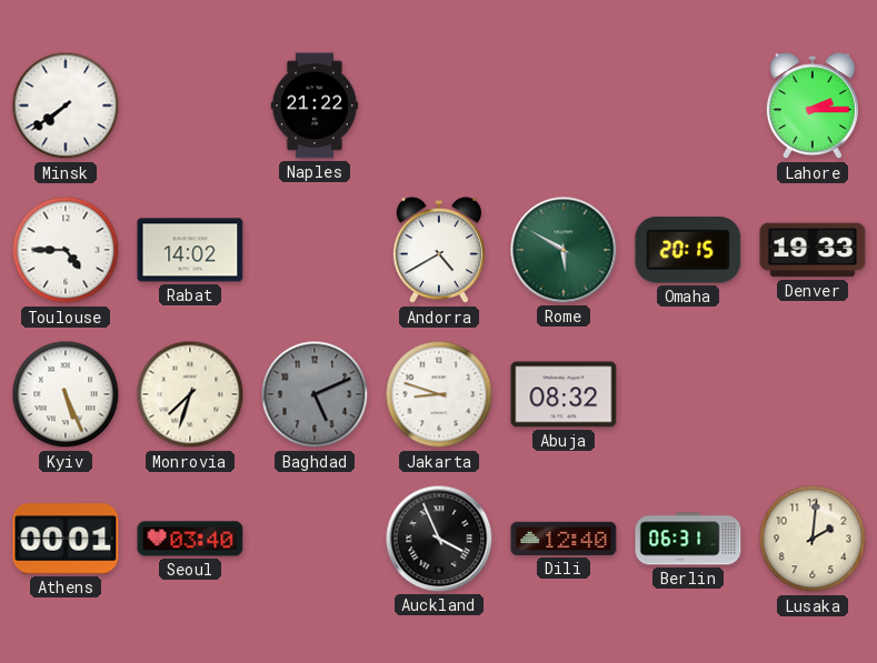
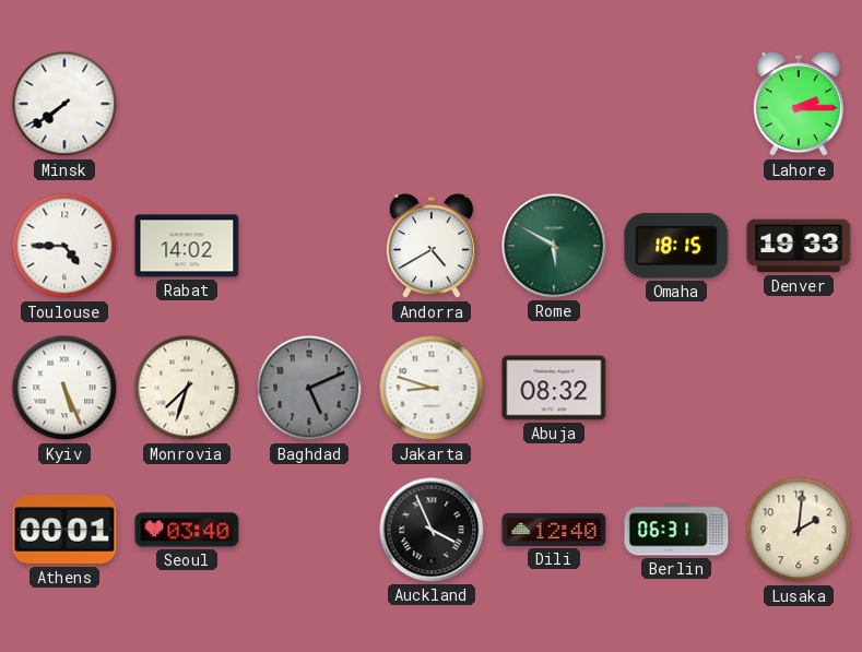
Naples: 21:22 -> none
Omaha: 20:15 -> 18:15
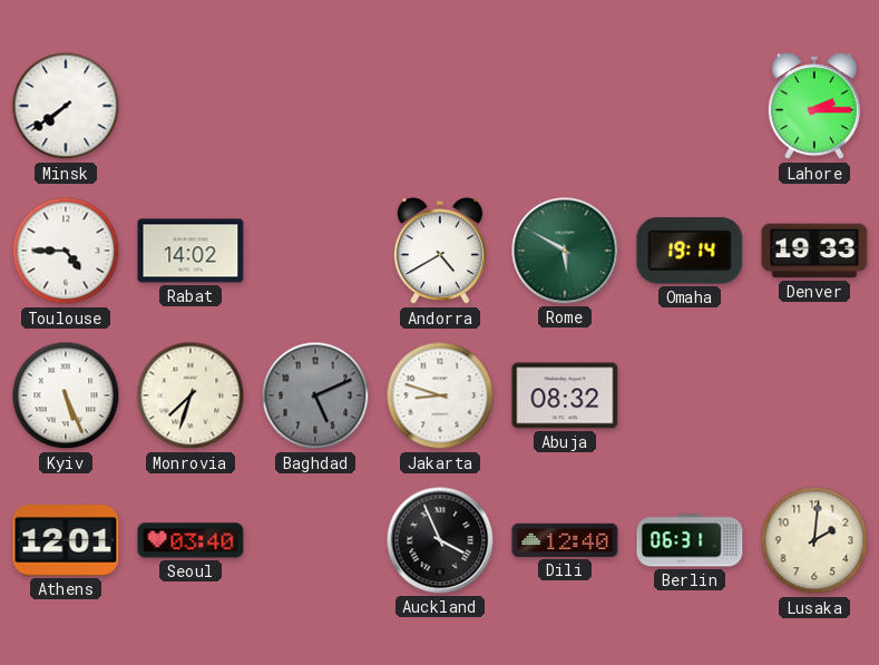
Omaha: 18:15 -> 19:14
Athens: 00:01 -> 12:01
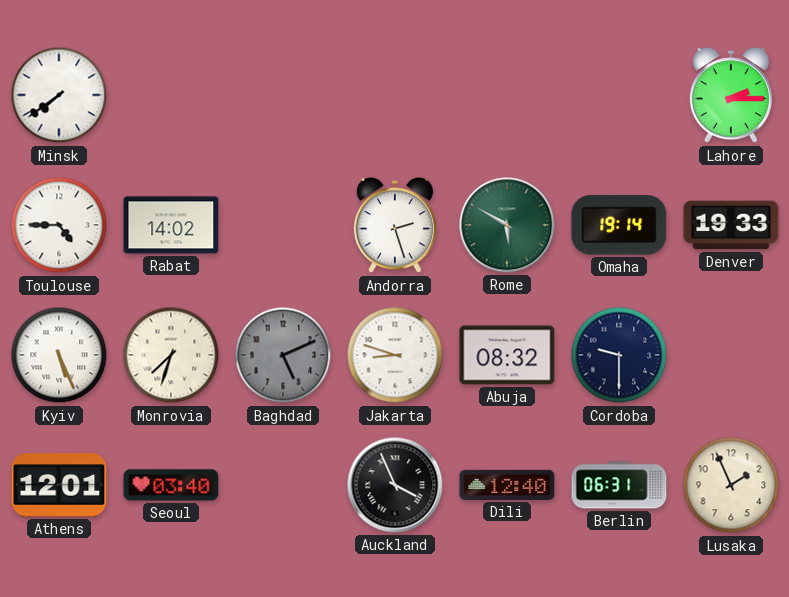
Andorra: 4:40 -> 2:27
Cordoba: none -> 9:30
Lusaka: 2:01 -> 1:56
